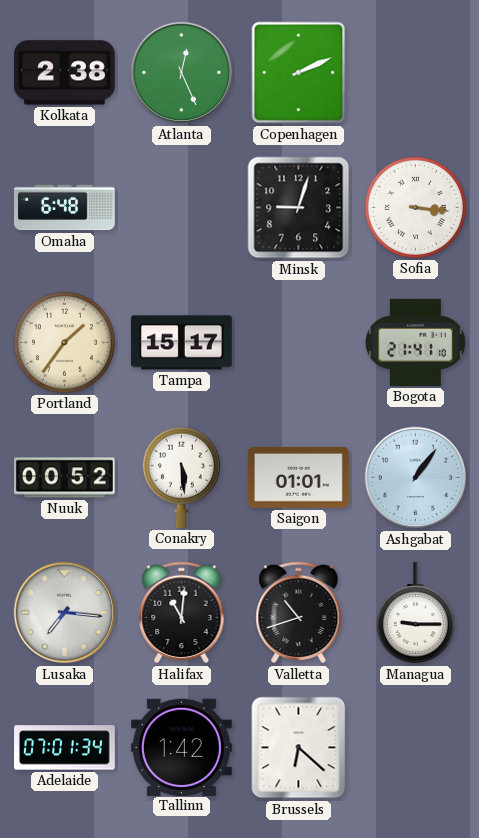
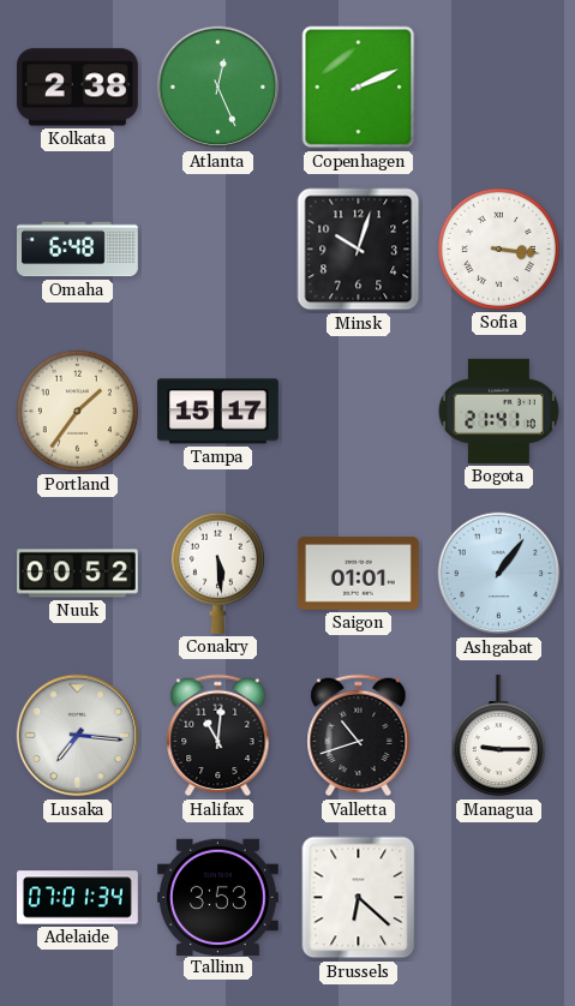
Minsk: 9:03 -> 10:03
Tallinn: 1:42 -> 3:53
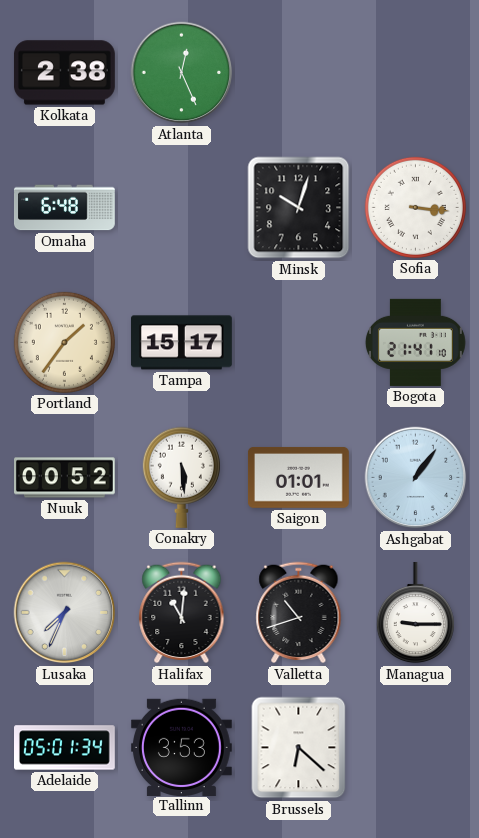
Copenhagen: 2:11 -> none
Lusaka: 7:16 -> 7:34
Adelaide: 07:01 -> 05:01
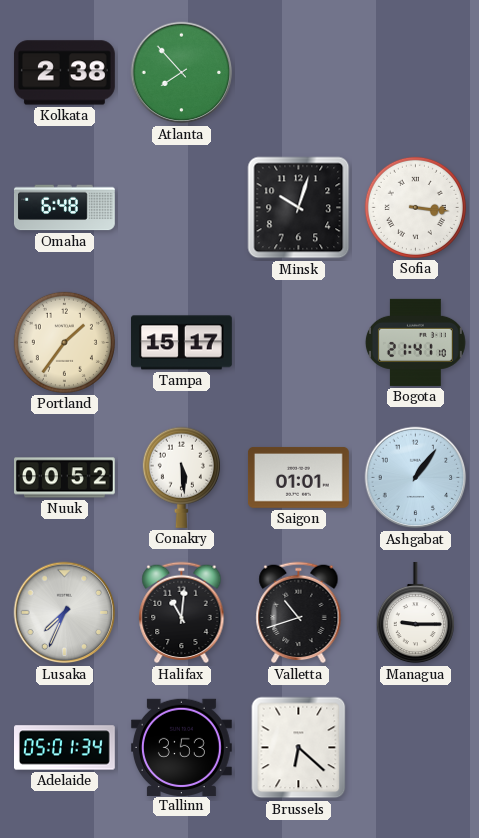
Atlanta: 12:26 -> 7:53
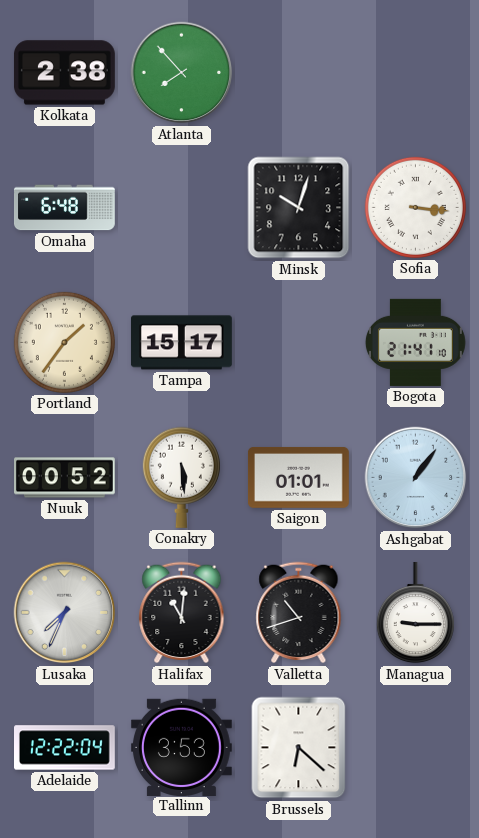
Adelaide: 05:01 -> 12:22
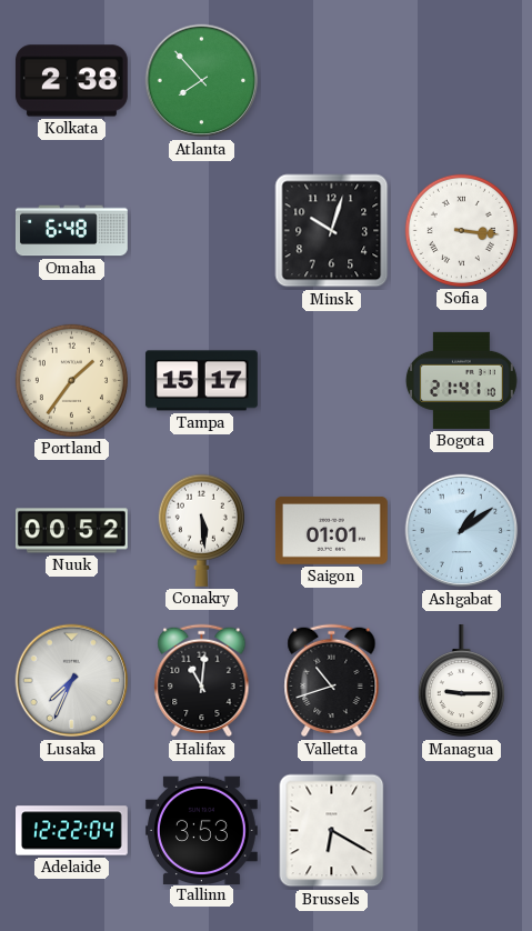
Ashgabat: 1:06 -> 1:09
Brussels: 6:22 -> 6:20
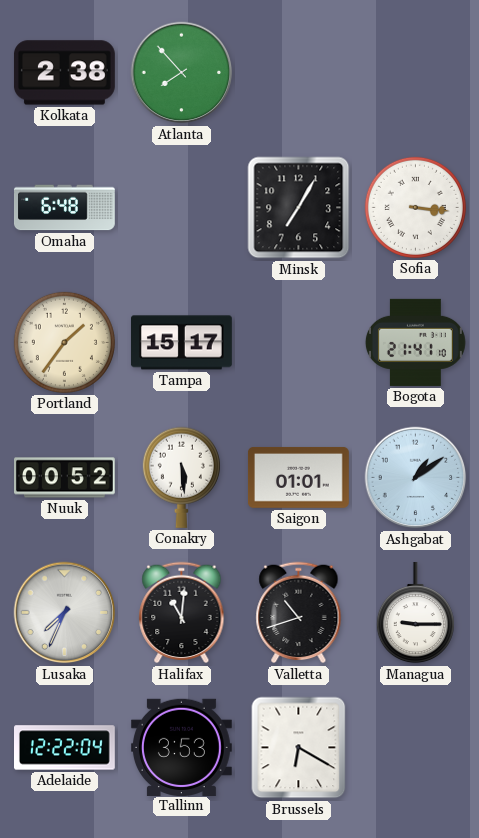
Minsk: 10:03 -> 7:05
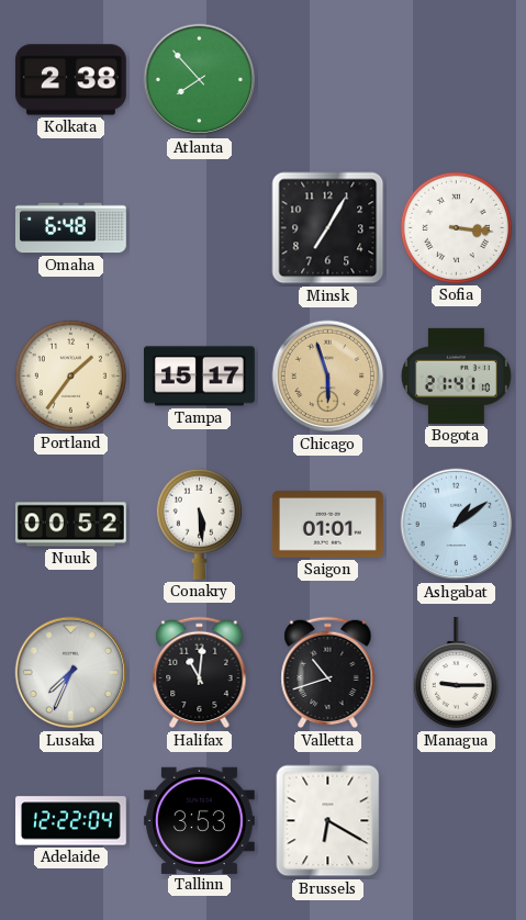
Chicago: none -> 5:57
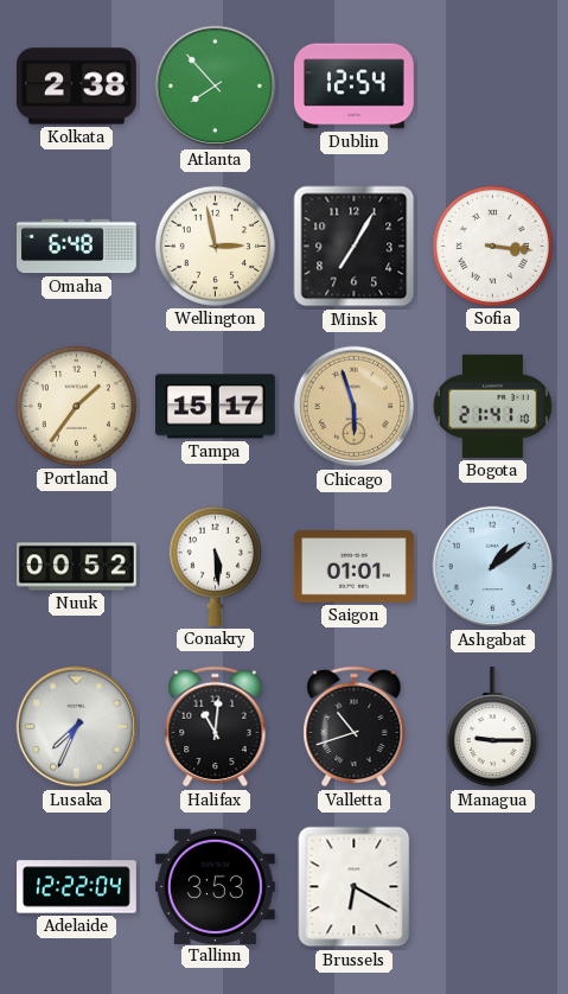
Dublin: none -> 12:54
Wellington: none -> 2:58
